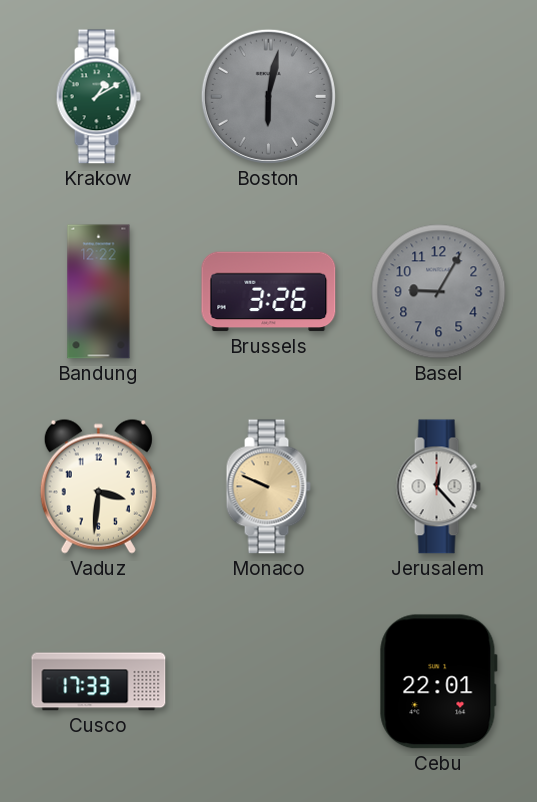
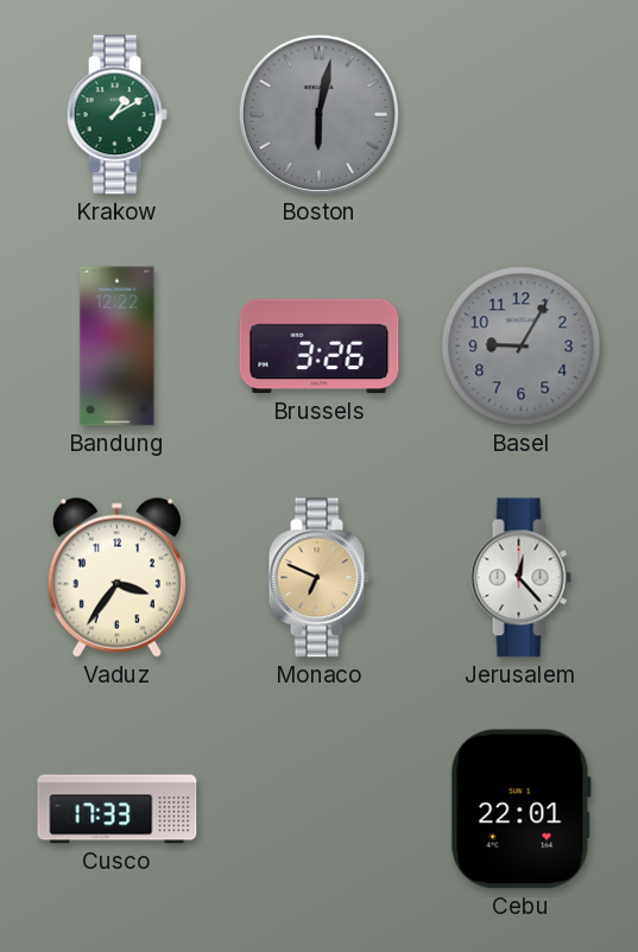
Vaduz: 3:31 -> 3:36
Monaco: 9:49 -> 6:49
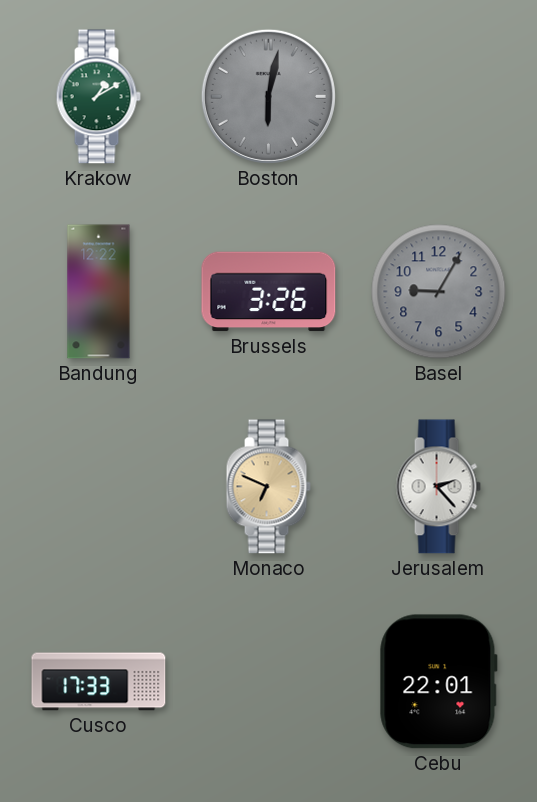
Vaduz: 3:36 -> none
Jerusalem: 12:23 -> 2:23
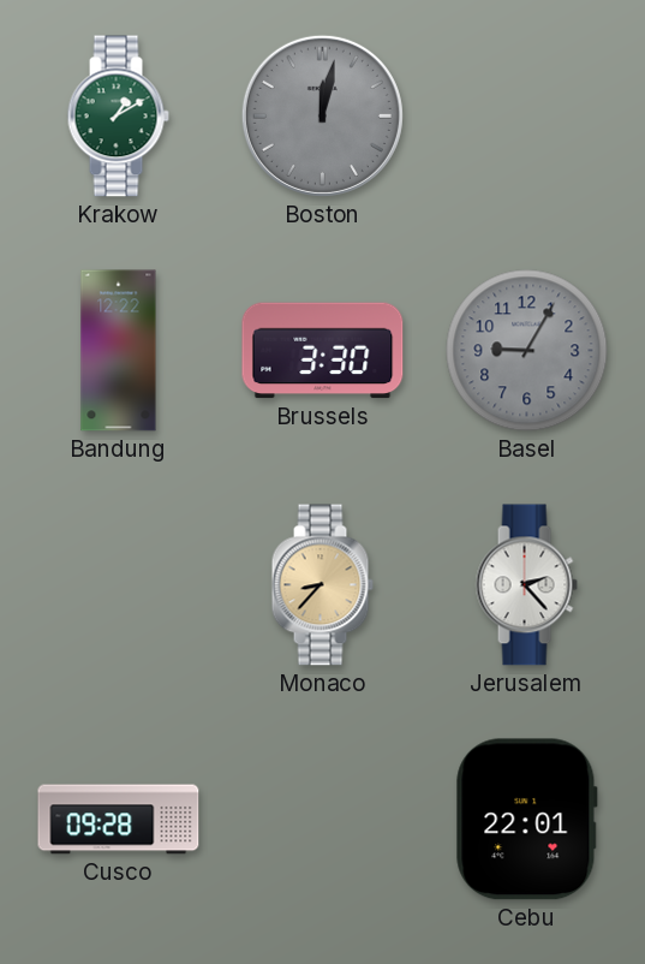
Boston: 6:02 -> 12:02
Brussels: 3:26 -> 3:30
Monaco: 6:49 -> 8:37
Cusco: 17:33 -> 09:28
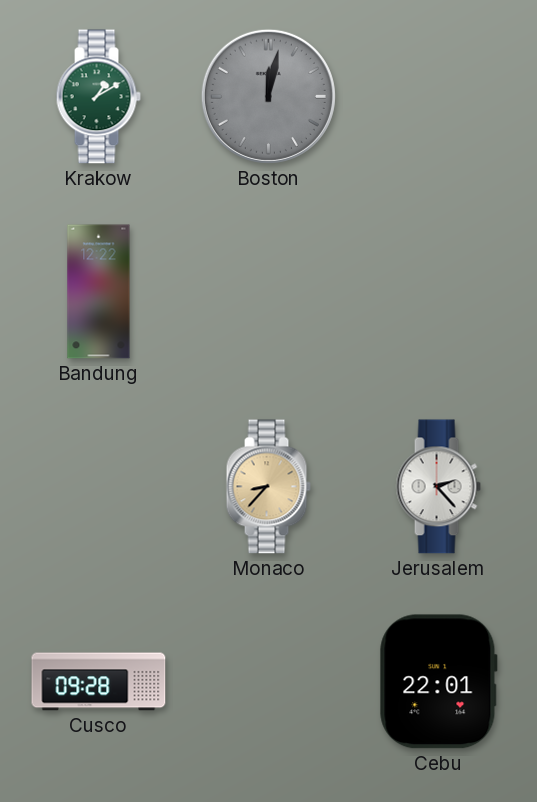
Brussels: 3:30 -> none
Basel: 9:05 -> none
